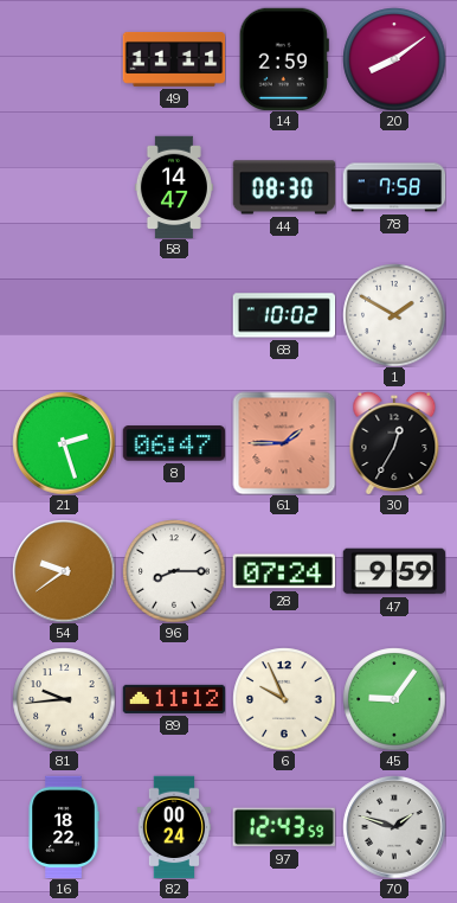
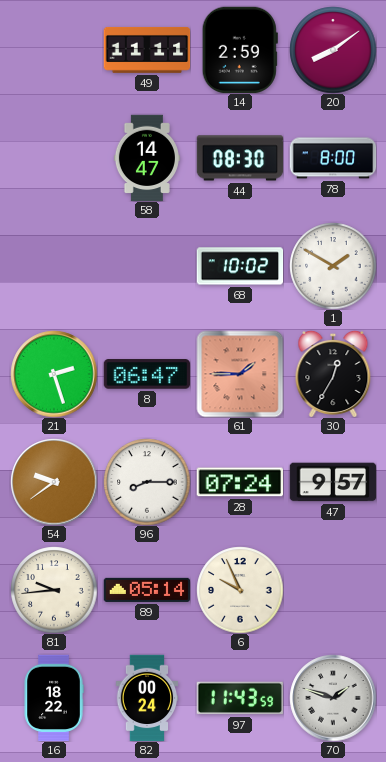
78: 7:58 -> 8:00
47: 9:59 -> 9:57
89: 11:12 -> 05:14
45: 9:06 -> none
97: 12:43 -> 11:43
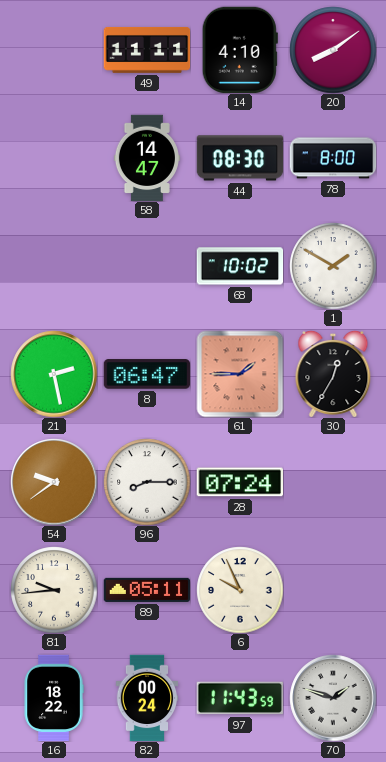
14: 2:59 -> 4:10
21: 2:27 -> 2:28
47: 9:57 -> none
89: 05:14 -> 05:11
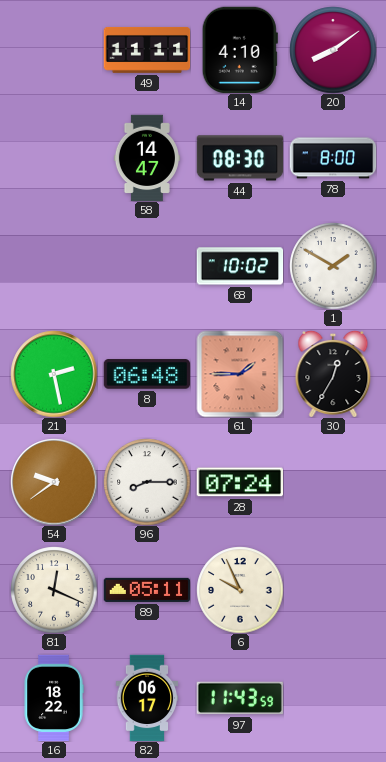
8: 06:47 -> 06:48
81: 9:44 -> 12:19
82: 00:24 -> 06:17
70: 1:48 -> none
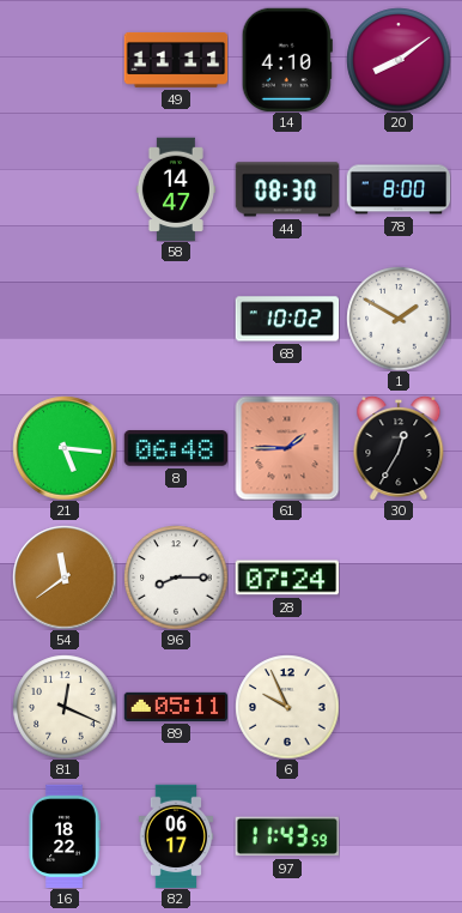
21: 2:28 -> 5:16
54: 9:39 -> 11:39
